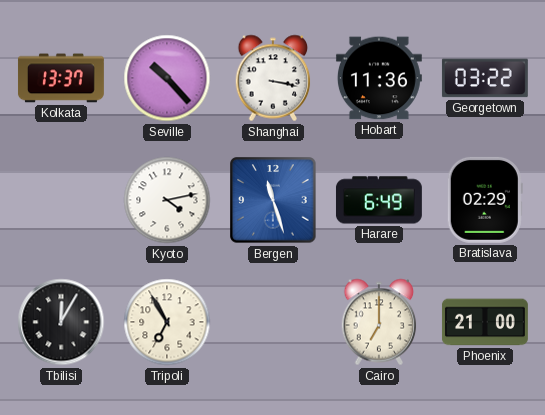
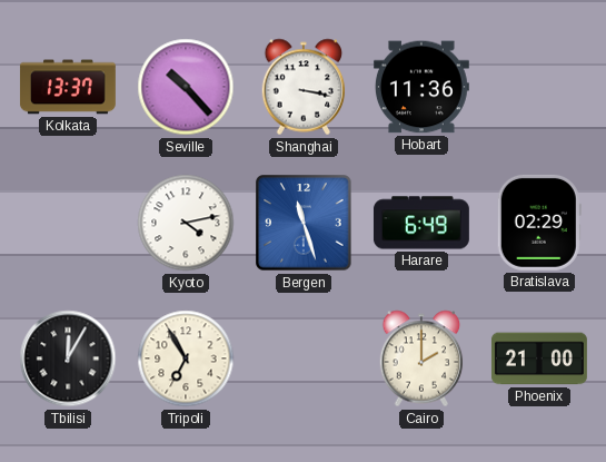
Georgetown: 03:22 -> none
Cairo: 7:00 -> 2:00
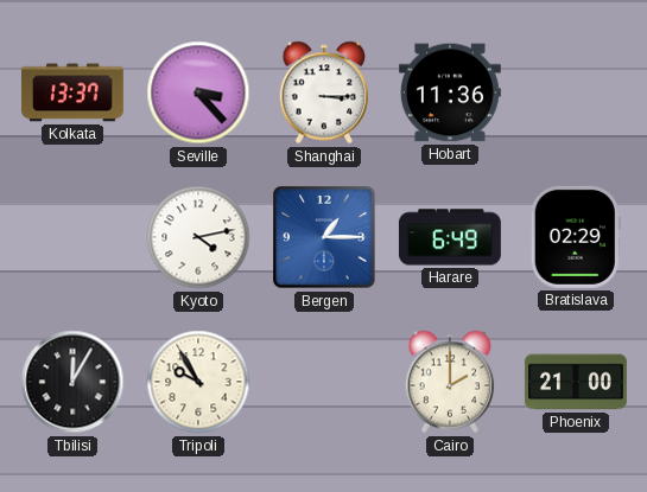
Seville: 10:23 -> 3:23
Shanghai: 3:17 -> 3:15
Bergen: 11:27 -> 1:15
Tripoli: 6:55 -> 9:55
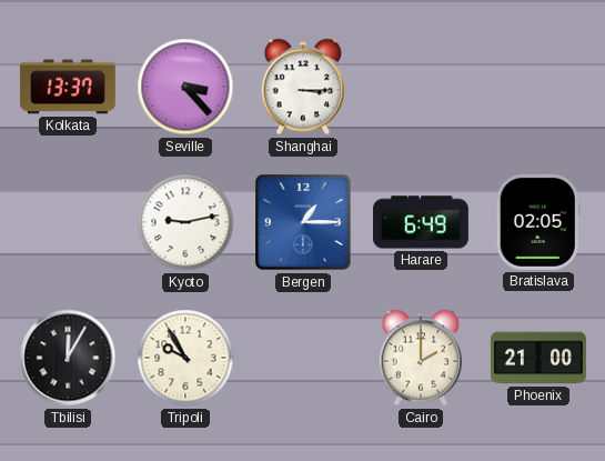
Hobart: 11:36 -> none
Kyoto: 4:13 -> 9:13
Bratislava: 02:29 -> 02:05
